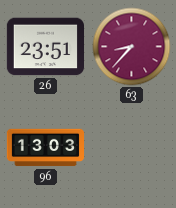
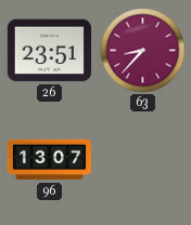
96: 13:03 -> 13:07
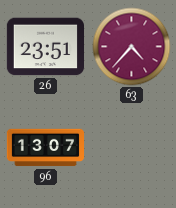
63: 8:37 -> 4:37
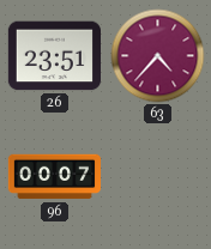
96: 13:07 -> 00:07
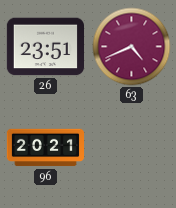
63: 4:37 -> 4:41
96: 00:07 -> 20:21
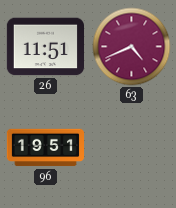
26: 23:51 -> 11:51
96: 20:21 -> 19:51
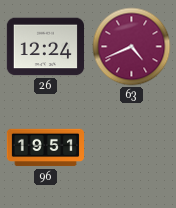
26: 11:51 -> 12:24
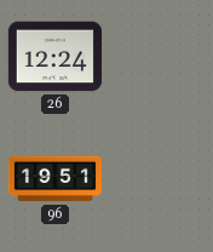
63: 4:41 -> none
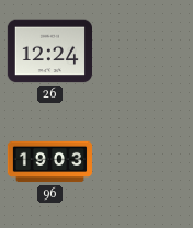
96: 19:51 -> 19:03
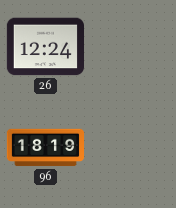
96: 19:03 -> 18:19
